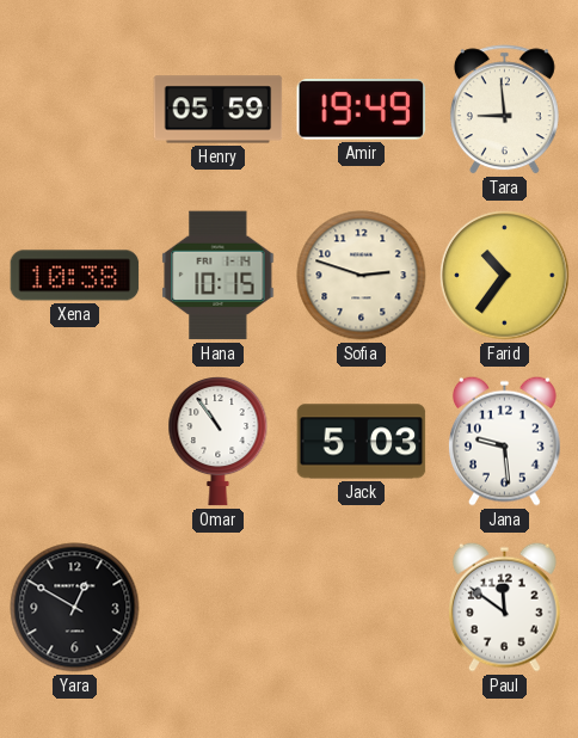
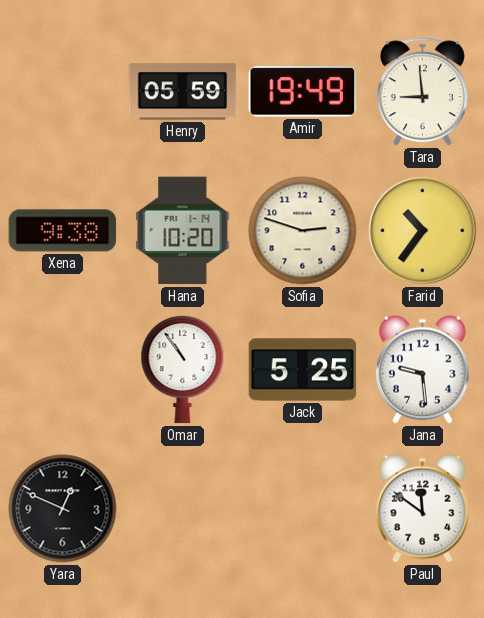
Xena: 10:38 -> 9:38
Hana: 10:15 -> 10:20
Jack: 5:03 -> 5:25
Yara: 12:50 -> 12:49
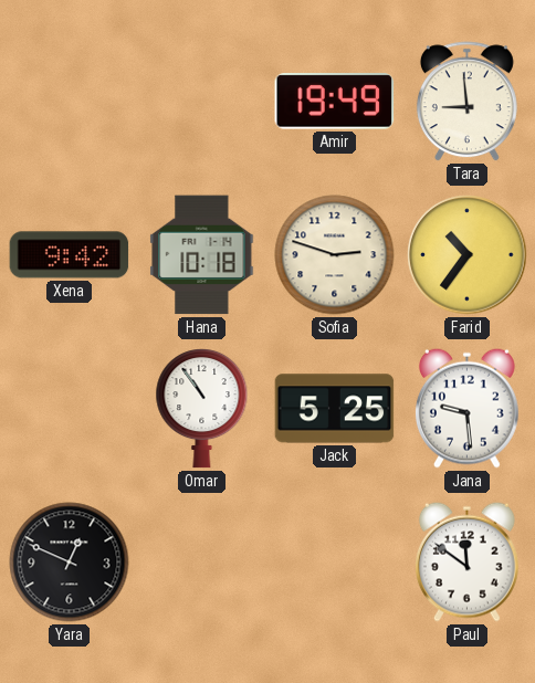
Henry: 05:59 -> none
Xena: 9:38 -> 9:42
Hana: 10:20 -> 10:18
